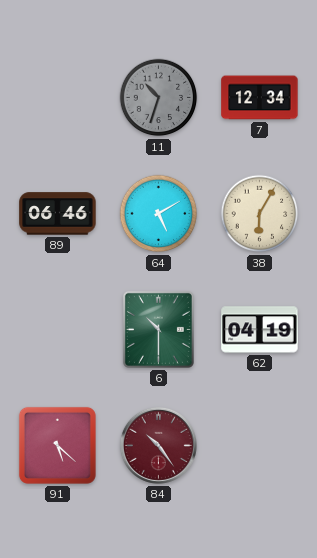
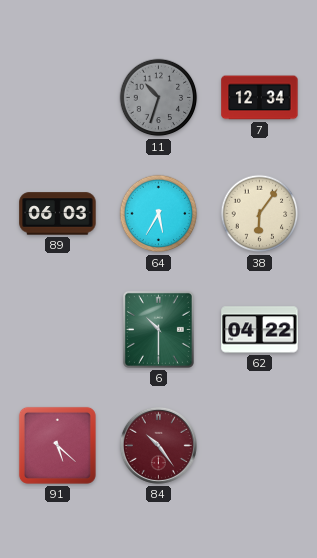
89: 06:46 -> 06:03
64: 5:10 -> 5:35
38: 6:05 -> 6:06
62: 04:19 -> 04:22
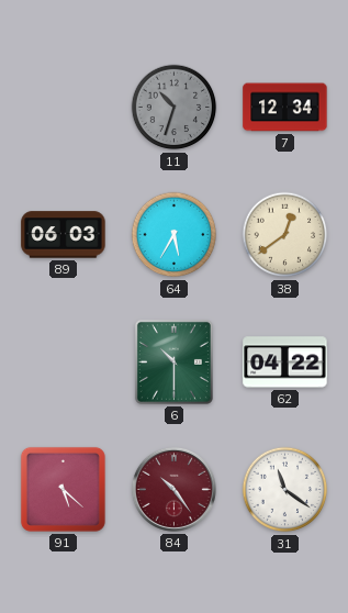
38: 6:06 -> 12:39
31: none -> 11:21
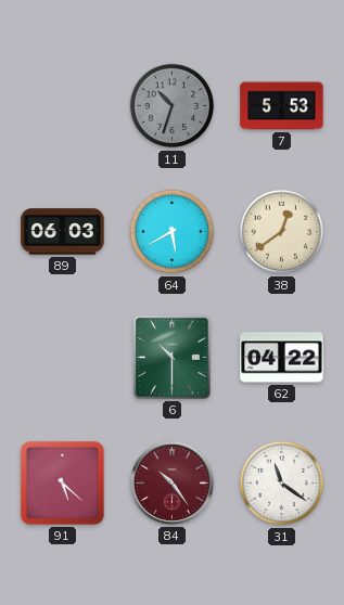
7: 12:34 -> 5:53
64: 5:35 -> 5:40
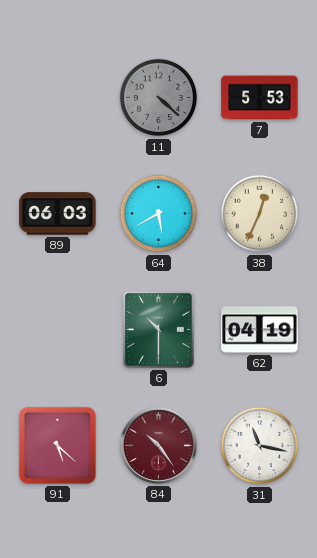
11: 10:33 -> 4:22
38: 12:39 -> 12:34
62: 04:22 -> 04:19
31: 11:21 -> 11:17
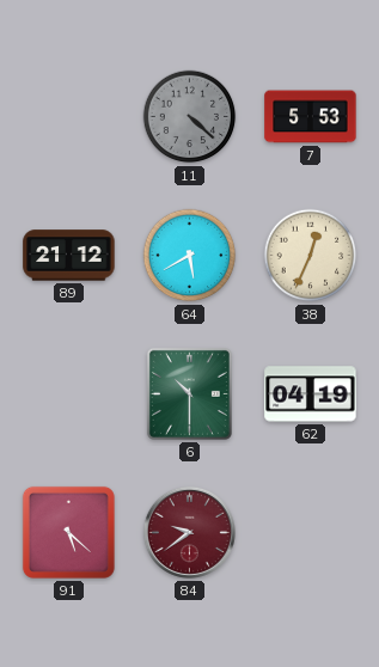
89: 06:03 -> 21:12
84: 10:24 -> 9:39
31: 11:17 -> none
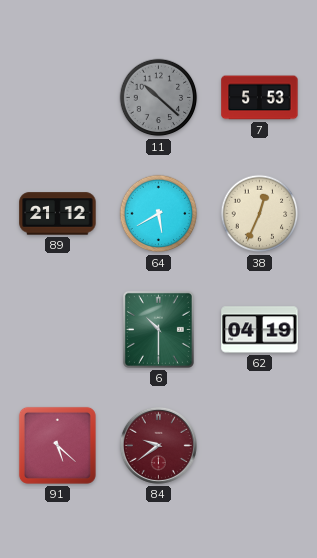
11: 4:22 -> 10:22
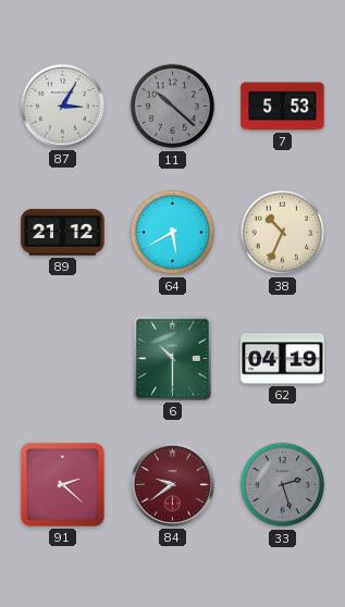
87: none -> 3:05
38: 12:34 -> 10:34
91: 5:22 -> 2:22
33: none -> 2:27
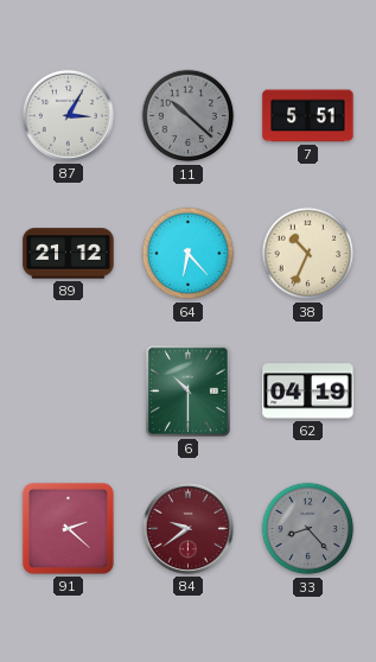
7: 5:53 -> 5:51
64: 5:40 -> 6:23
33: 2:27 -> 8:23
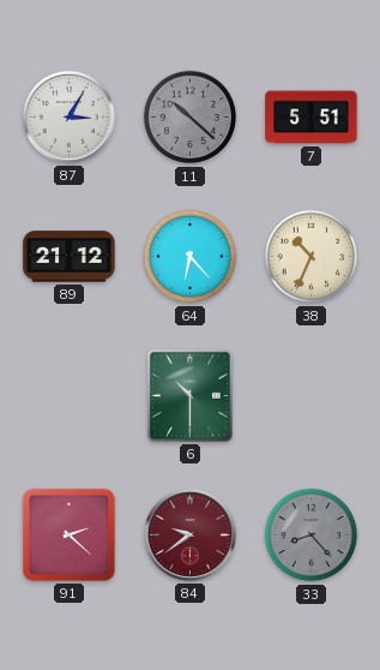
62: 04:19 -> none
